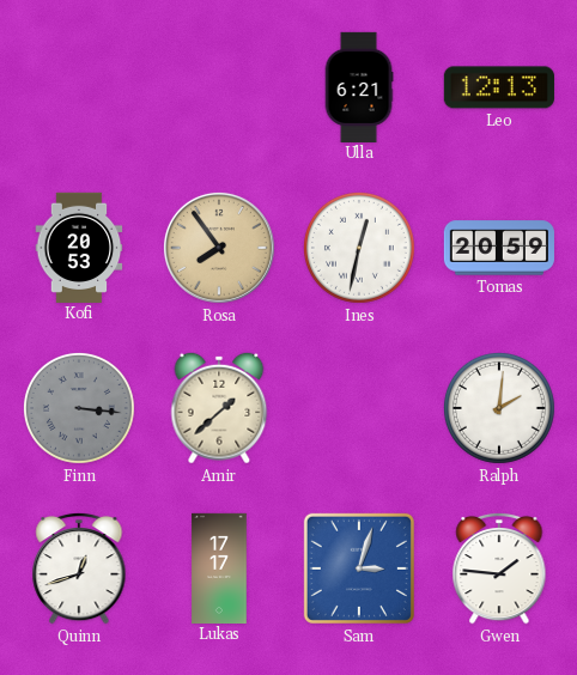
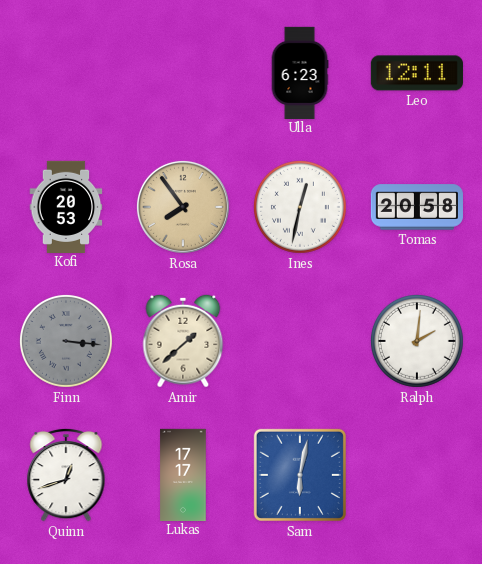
Ulla: 6:21 -> 6:23
Leo: 12:13 -> 12:11
Tomas: 20:59 -> 20:58
Sam: 3:03 -> 6:02
Gwen: 1:46 -> none
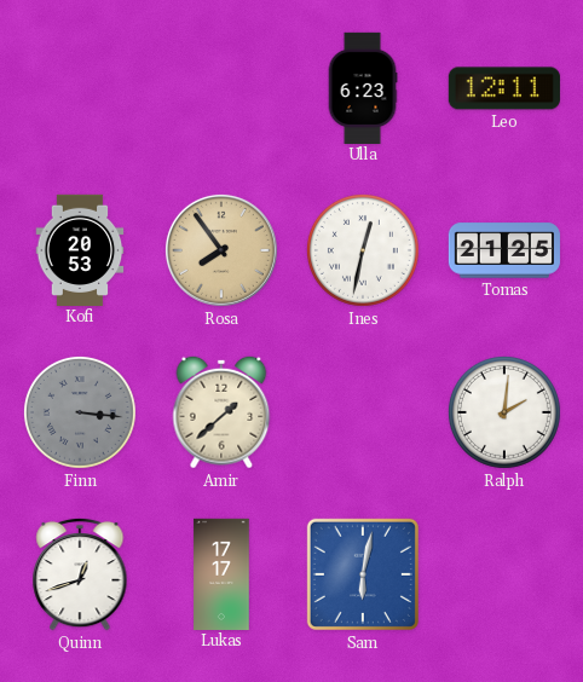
Tomas: 20:58 -> 21:25
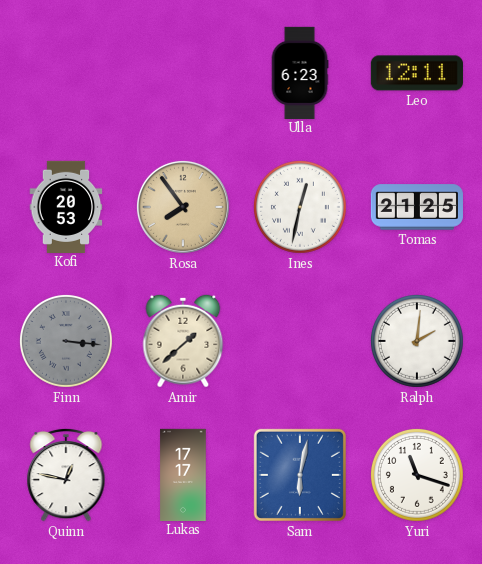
Quinn: 12:42 -> 12:47
Yuri: none -> 11:18
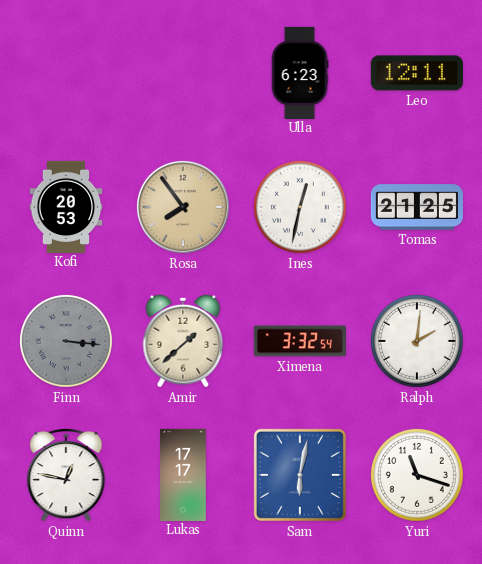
Ximena: none -> 3:32
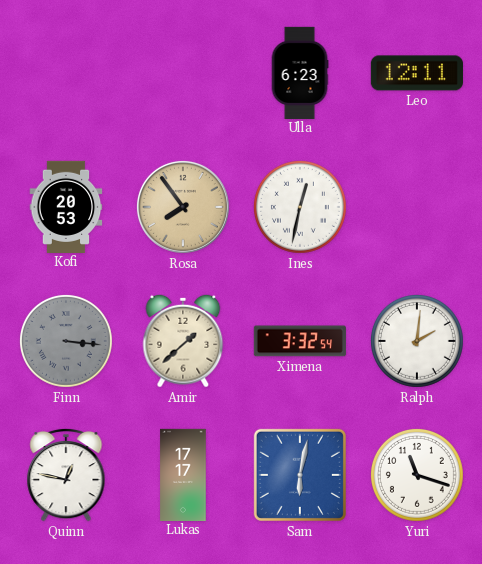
Tomas: 21:25 -> none
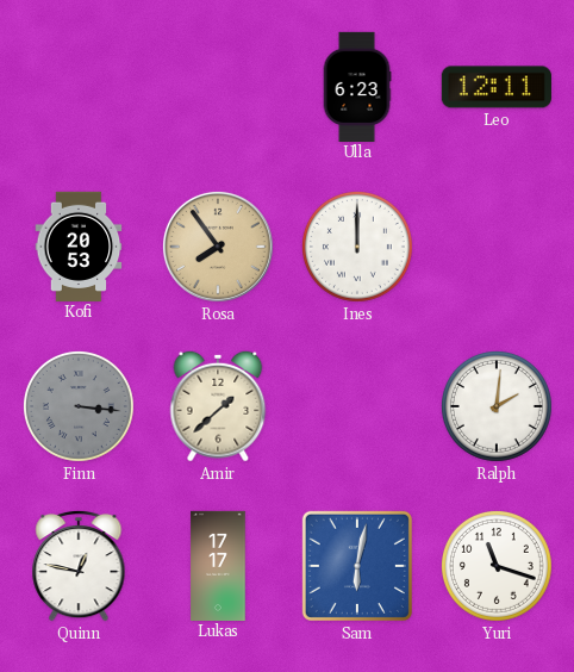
Ines: 12:32 -> 12:00
Ximena: 3:32 -> none
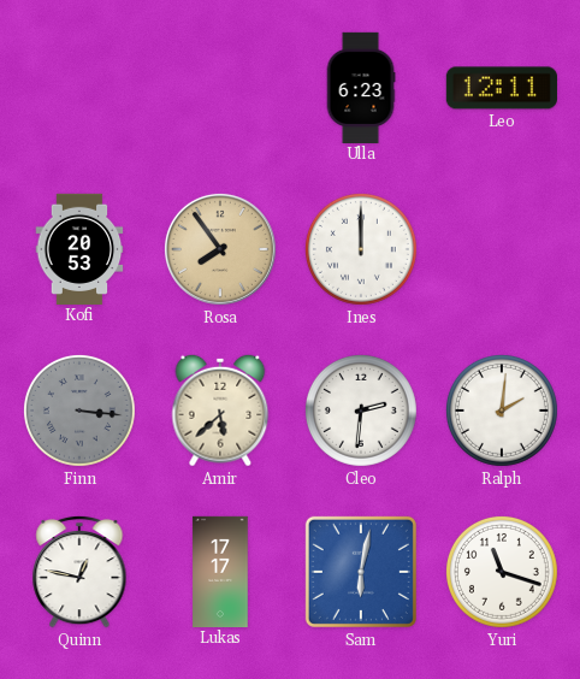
Amir: 1:38 -> 5:38
Cleo: none -> 2:31
